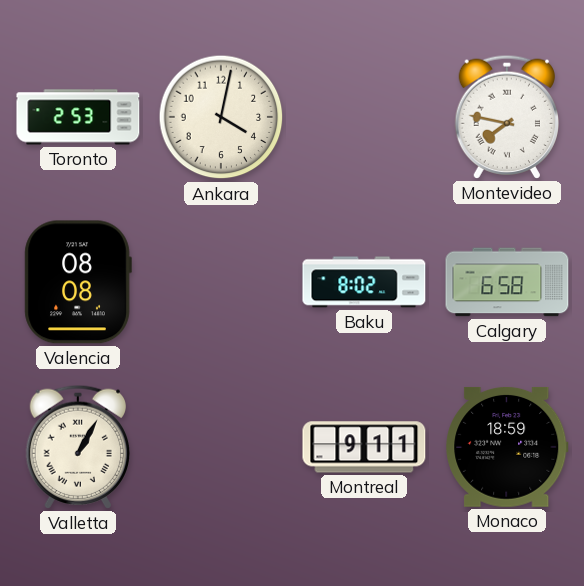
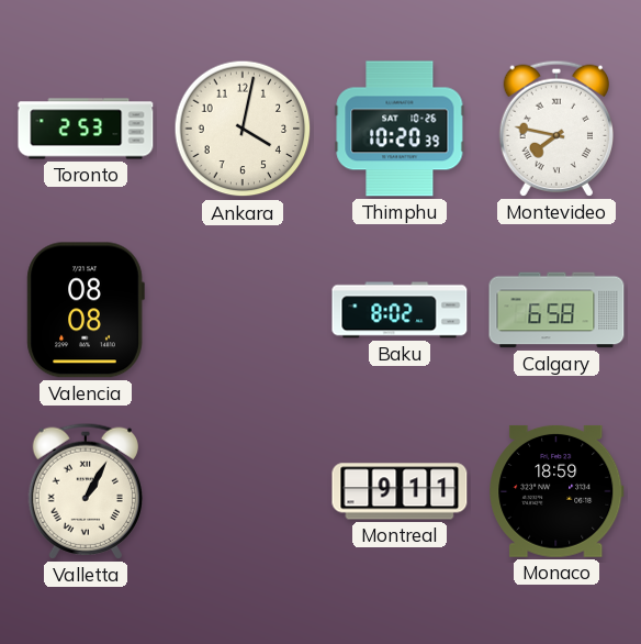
Thimphu: none -> 10:20
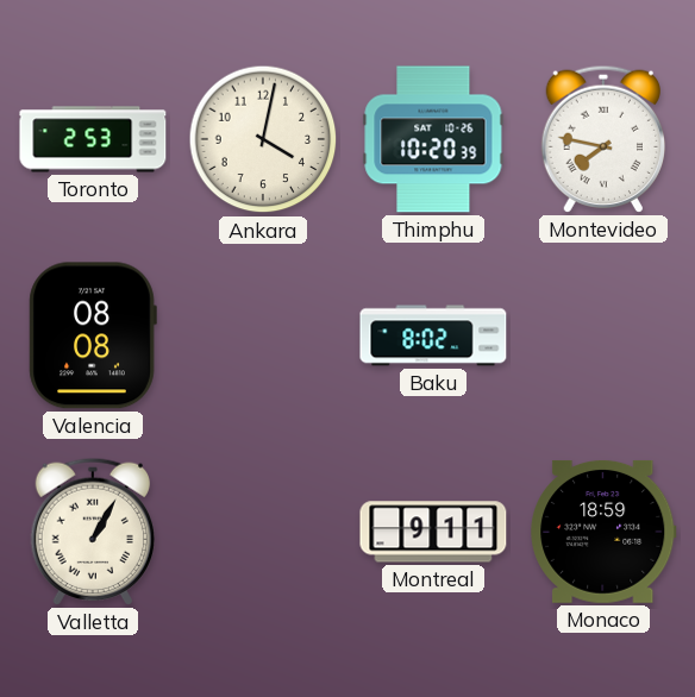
Calgary: 6:58 -> none
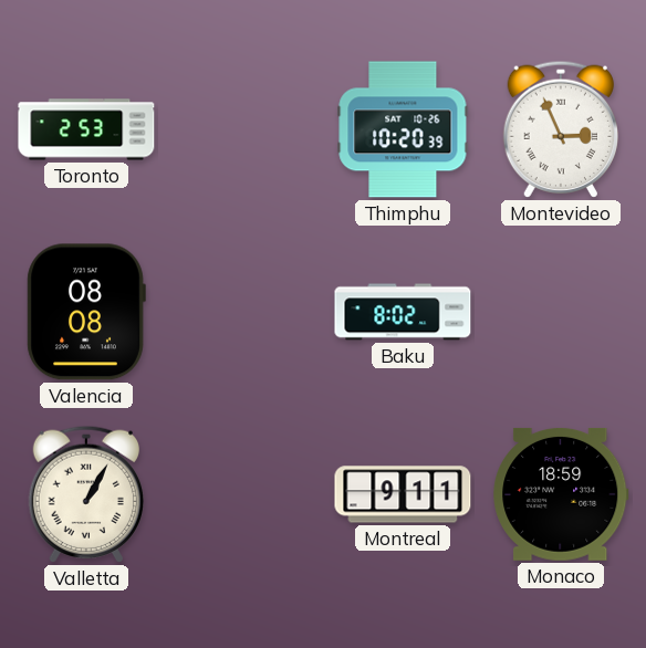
Ankara: 4:02 -> none
Montevideo: 7:47 -> 2:56
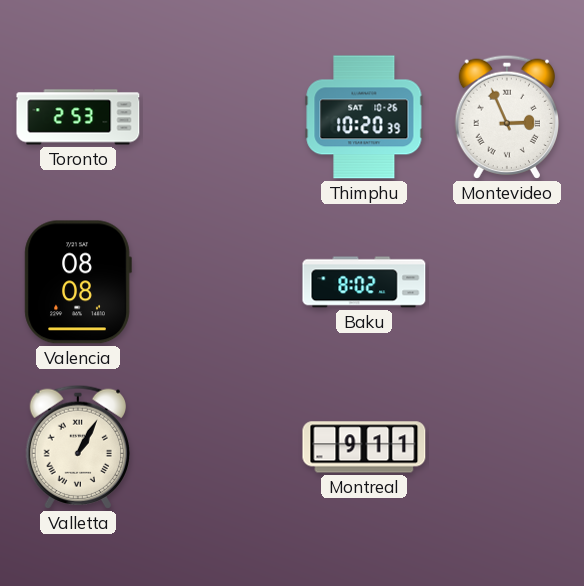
Monaco: 18:59 -> none
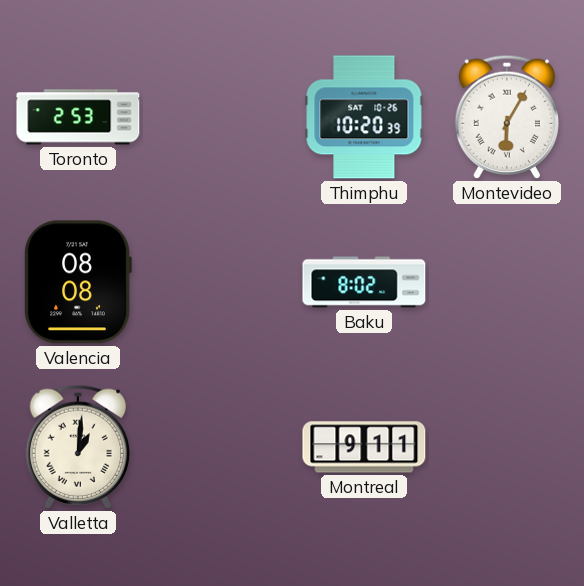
Montevideo: 2:56 -> 6:05
Valletta: 1:05 -> 1:01
